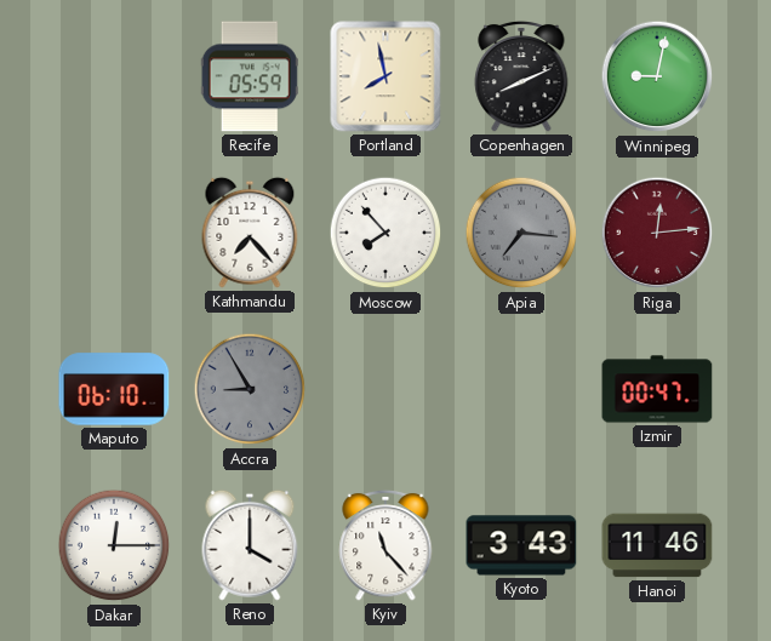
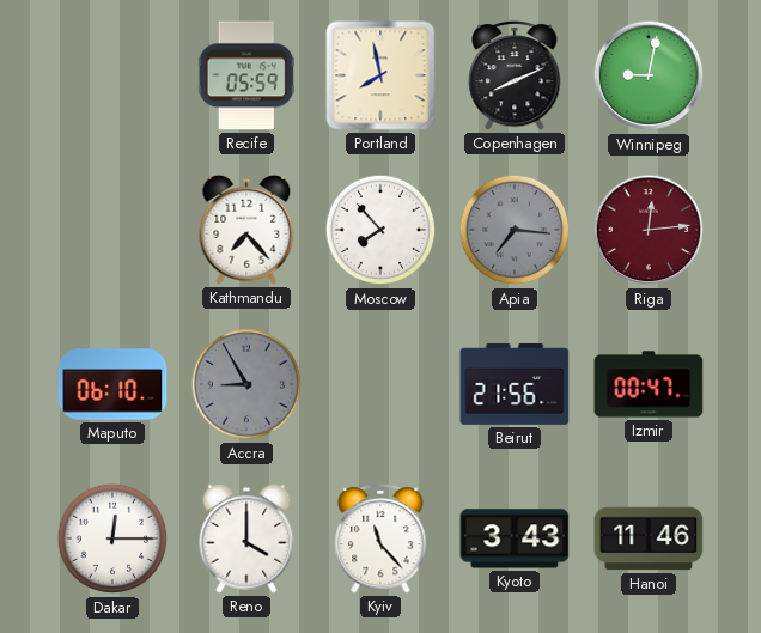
Beirut: none -> 21:56
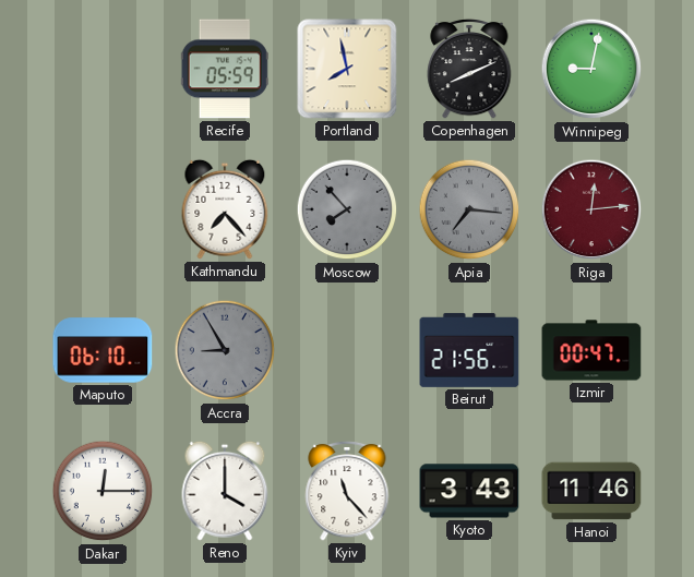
Moscow dial: white -> grey
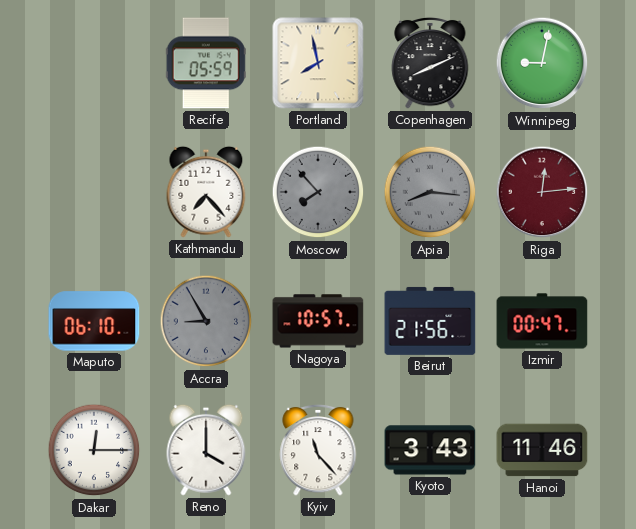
Apia: 7:16 -> 8:16
Nagoya: none -> 10:57
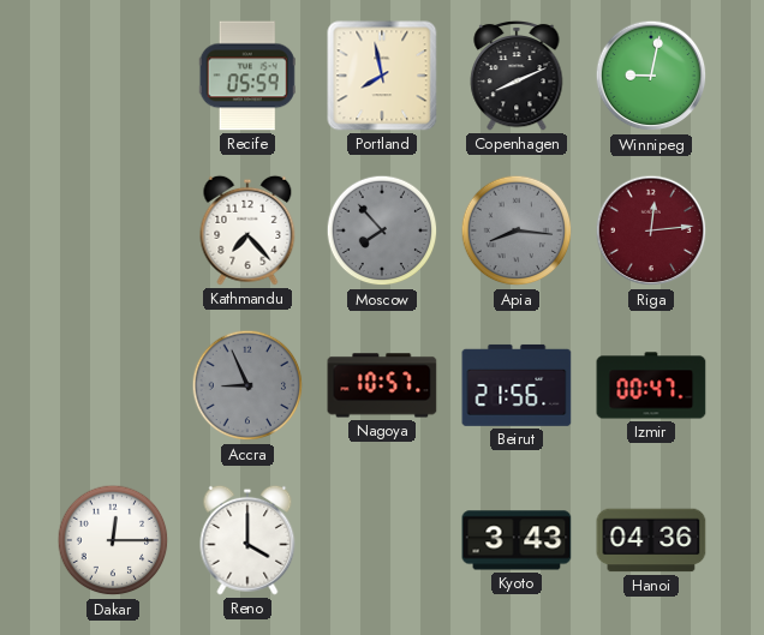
Maputo: 06:10 -> none
Accra: 8:55 -> 8:56
Kyiv: 11:23 -> none
Hanoi: 11:46 -> 04:36
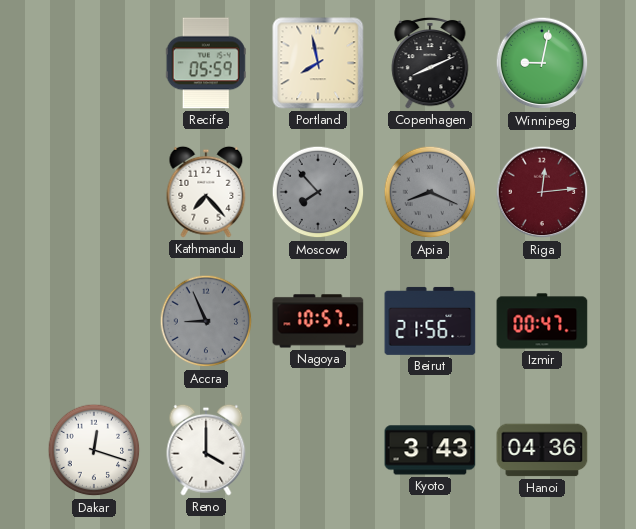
Apia: 8:16 -> 8:19
Dakar: 12:15 -> 12:18
